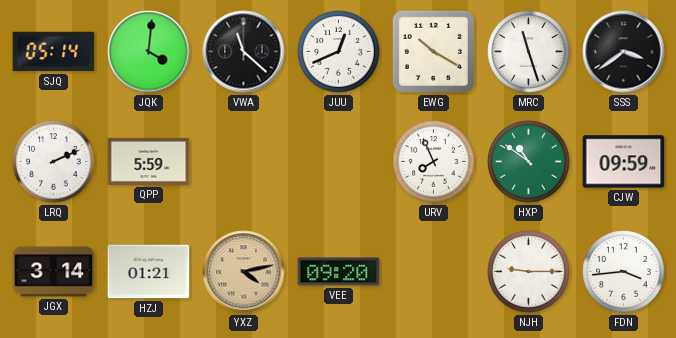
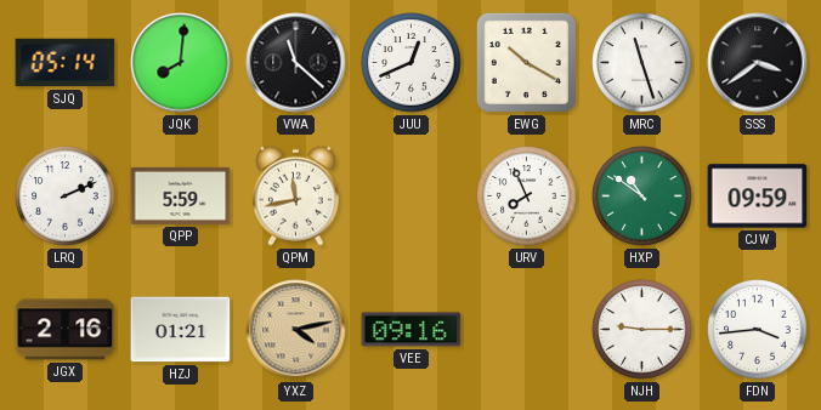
JQK: 4:01 -> 8:01
QPM: none -> 11:43
JGX: 3:14 -> 2:16
VEE: 09:20 -> 09:16
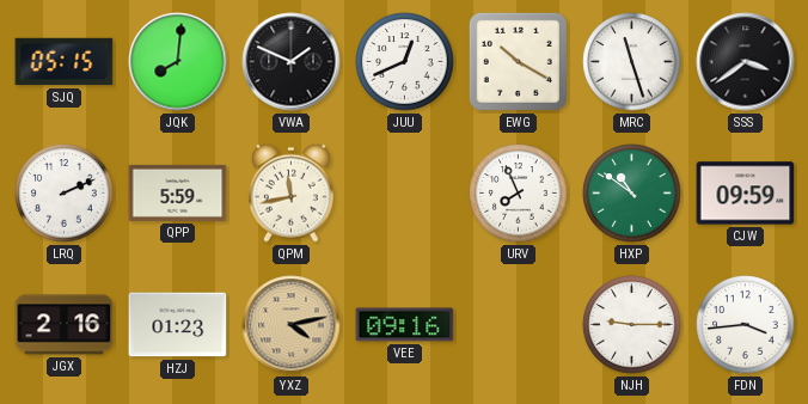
SJQ: 05:14 -> 05:15
VWA: 11:22 -> 1:49
HZJ: 01:21 -> 01:23
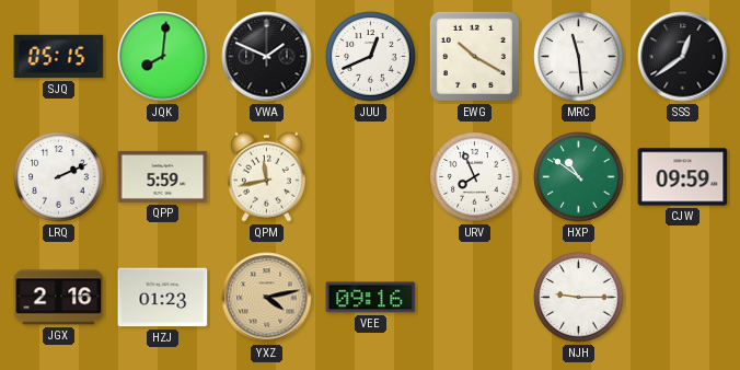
MRC: 11:27 -> 11:29
SSS: 3:39 -> 12:39
FDN: 3:44 -> none
